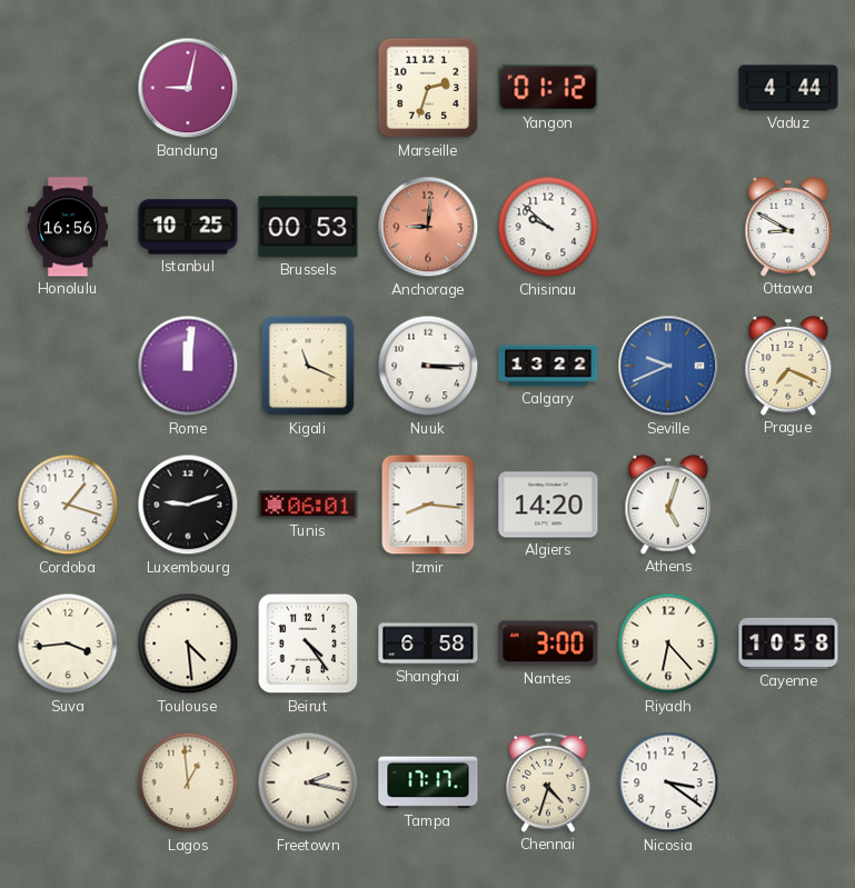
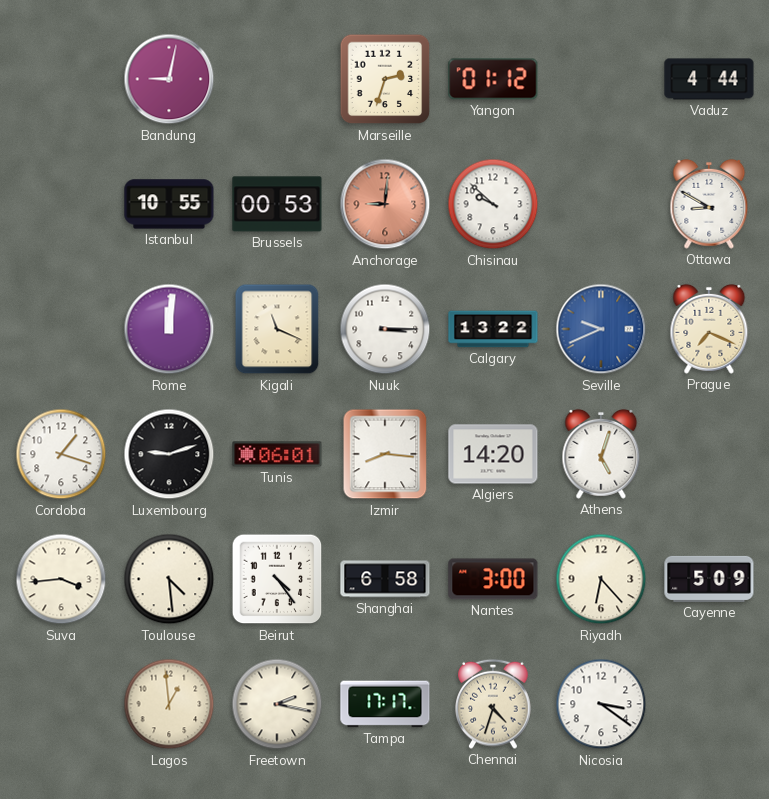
Honolulu: 16:56 -> none
Istanbul: 10:25 -> 10:55
Cayenne: 10:58 -> 5:09
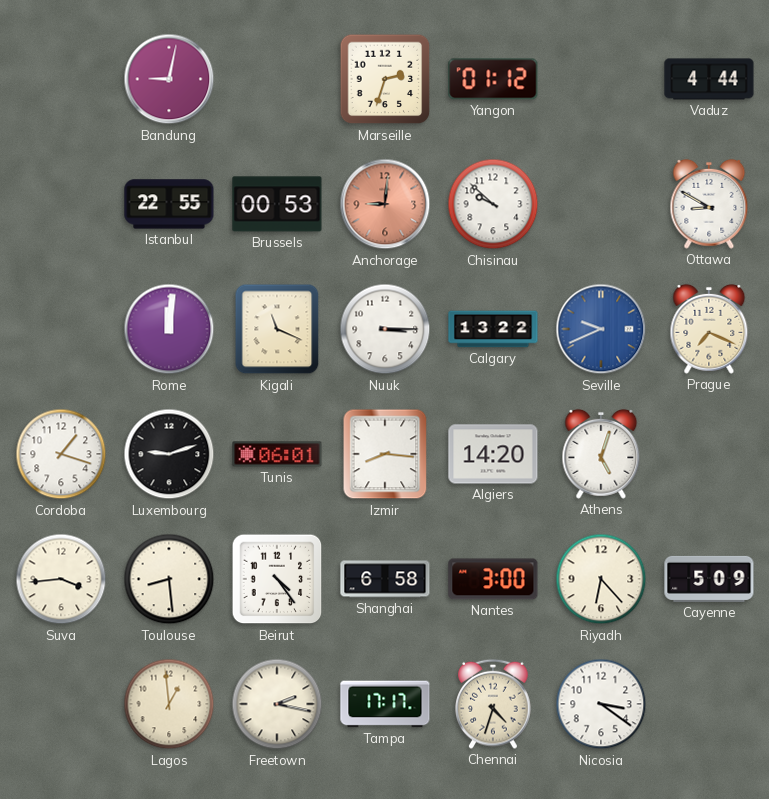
Istanbul: 10:55 -> 22:55
Toulouse: 4:29 -> 8:29
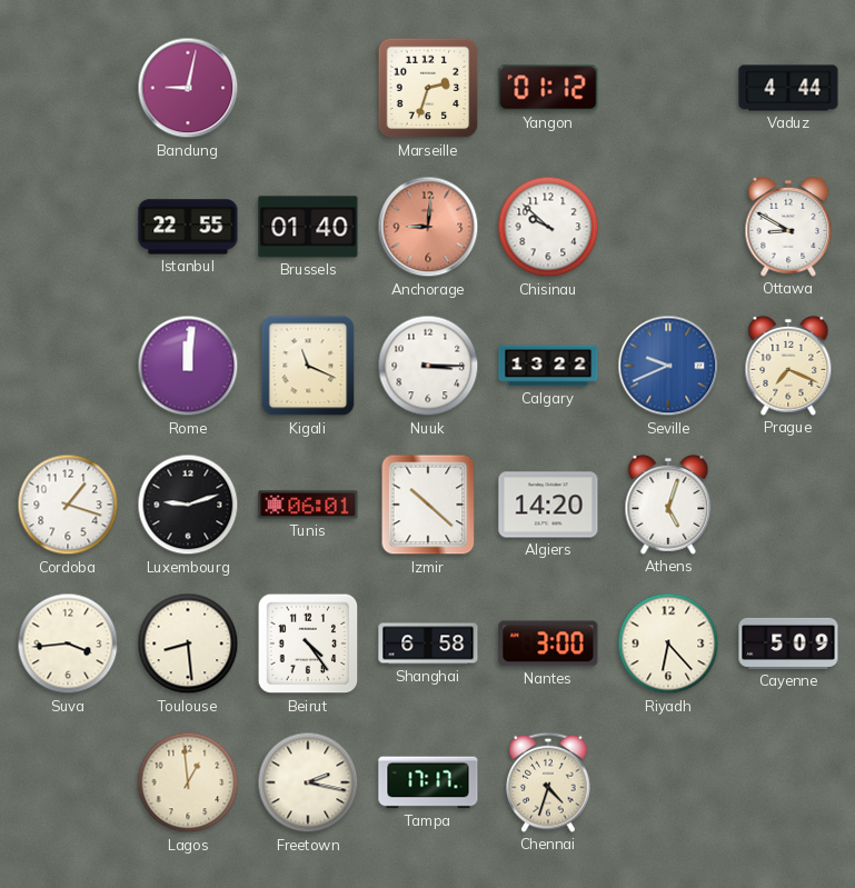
Brussels: 00:53 -> 01:40
Izmir: 8:16 -> 10:22
Nicosia: 3:21 -> none
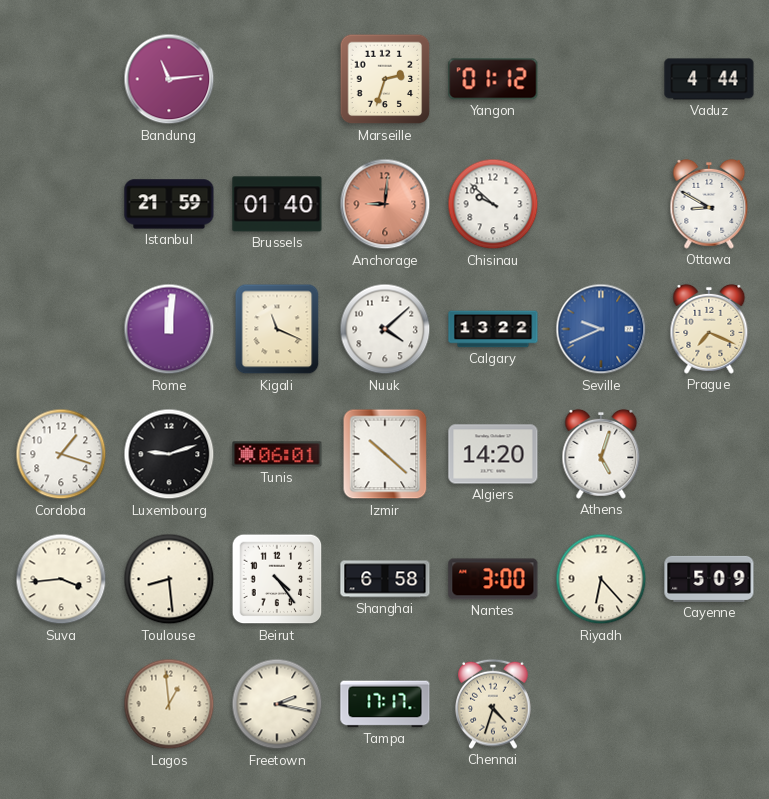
Bandung: 9:02 -> 11:14
Istanbul: 22:55 -> 21:59
Nuuk: 3:15 -> 4:08
